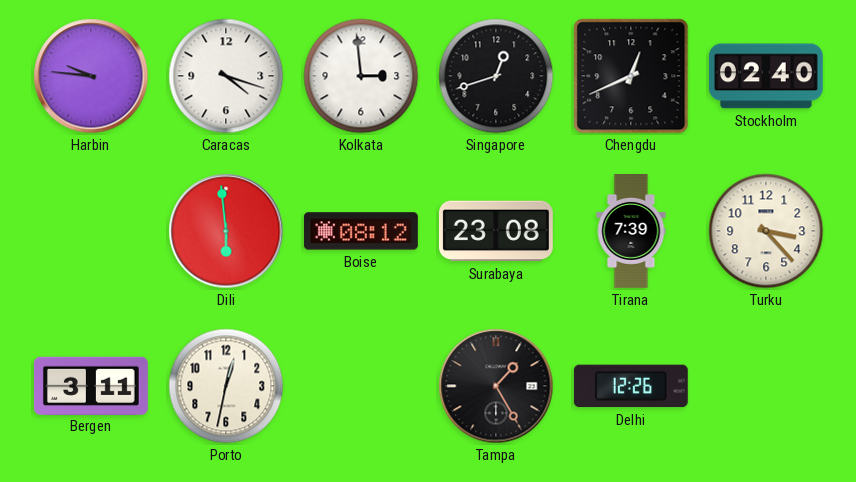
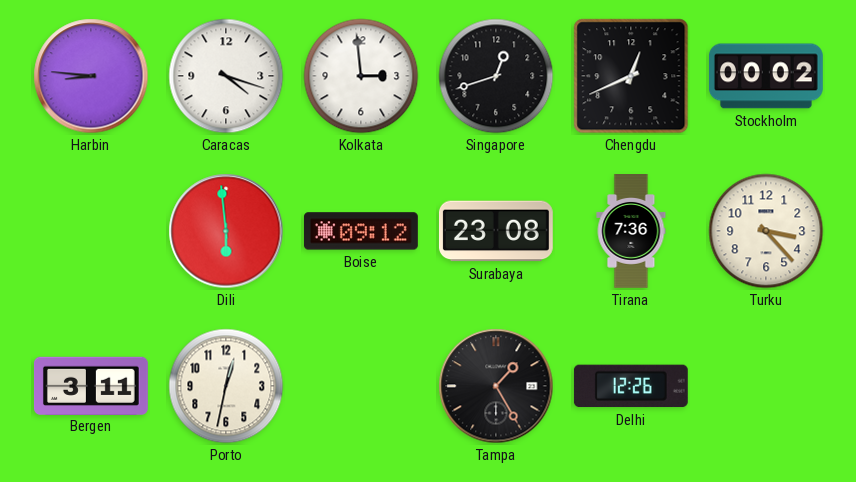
Harbin: 9:46 -> 8:46
Stockholm: 02:40 -> 00:02
Boise: 08:12 -> 09:12
Tirana: 7:39 -> 7:36
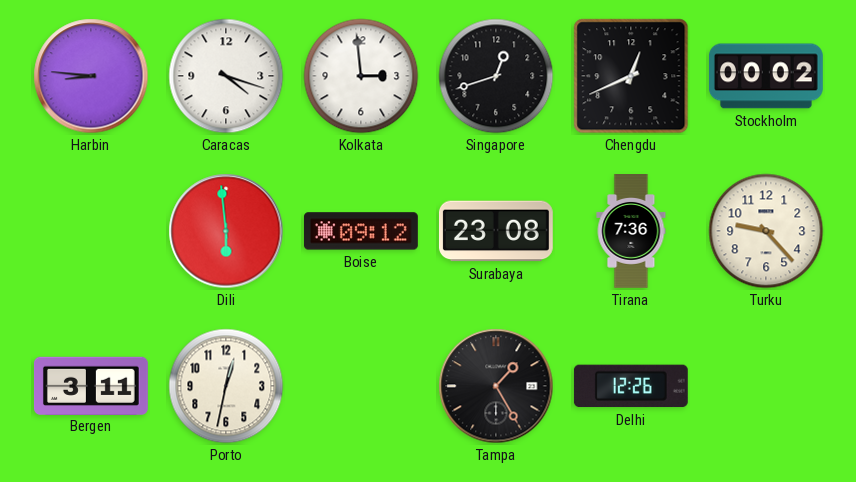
Turku: 3:23 -> 9:23
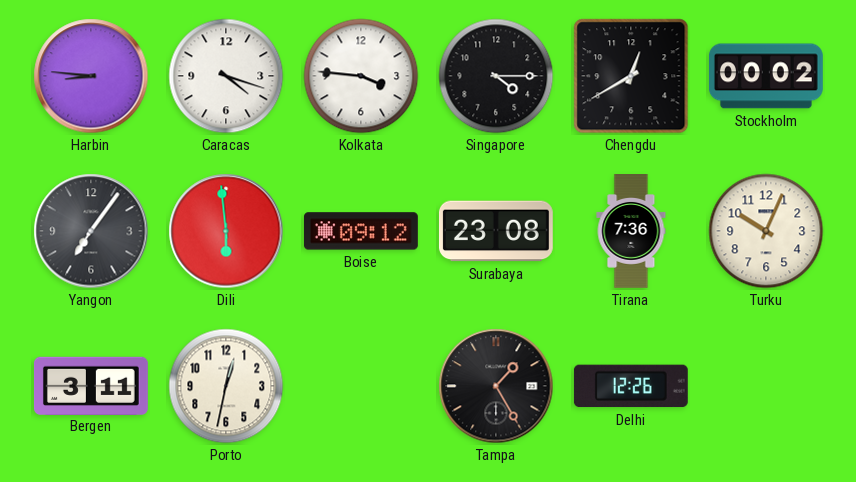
Kolkata: 2:59 -> 3:46
Singapore: 12:42 -> 4:15
Chengdu: 12:41 -> 12:40
Yangon: none -> 7:06
Turku: 9:23 -> 10:04
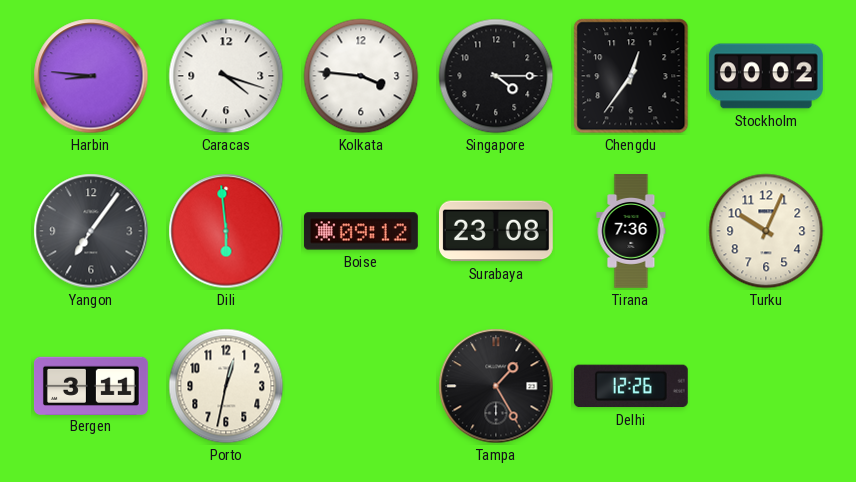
Chengdu: 12:40 -> 12:36
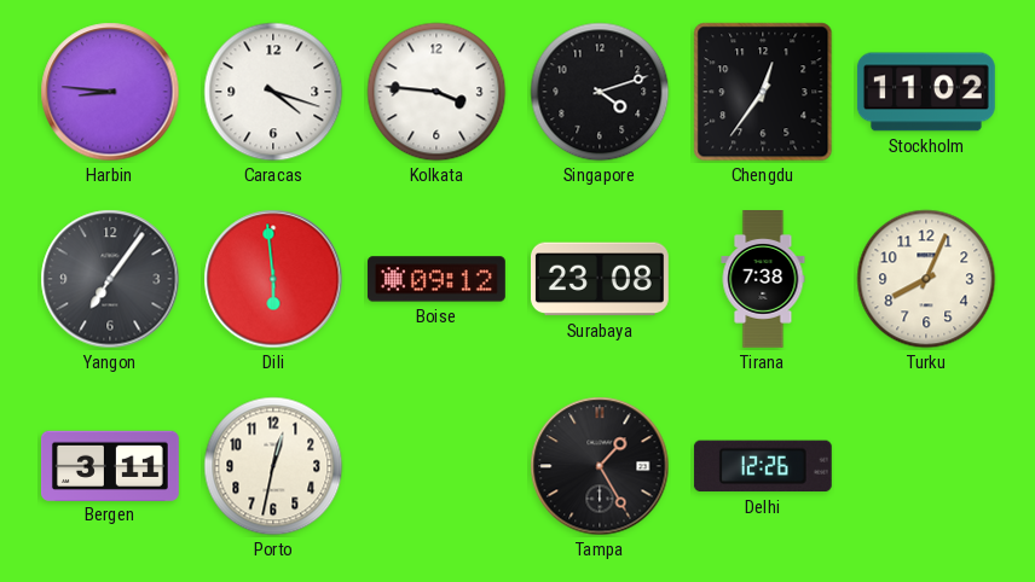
Singapore: 4:15 -> 4:12
Stockholm: 00:02 -> 11:02
Tirana: 7:36 -> 7:38
Turku: 10:04 -> 8:04
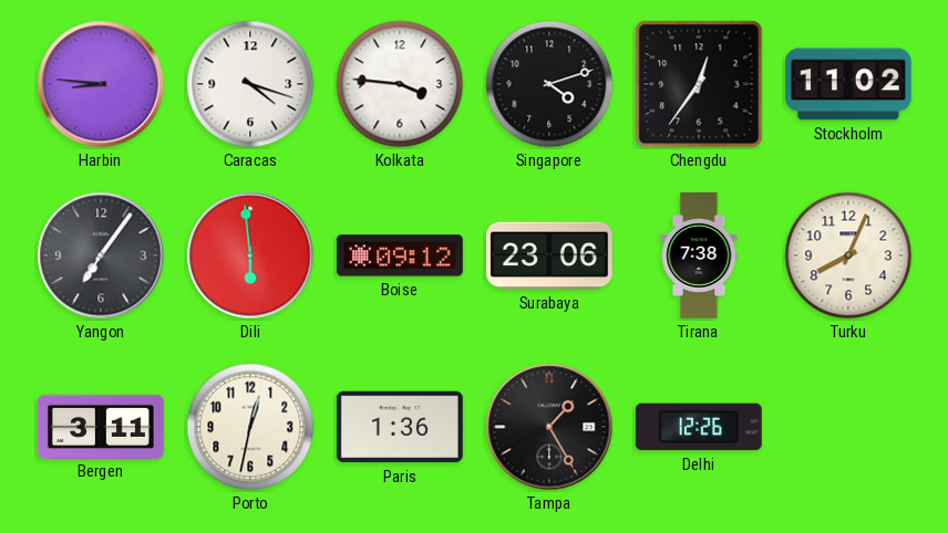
Surabaya: 23:08 -> 23:06
Paris: none -> 1:36
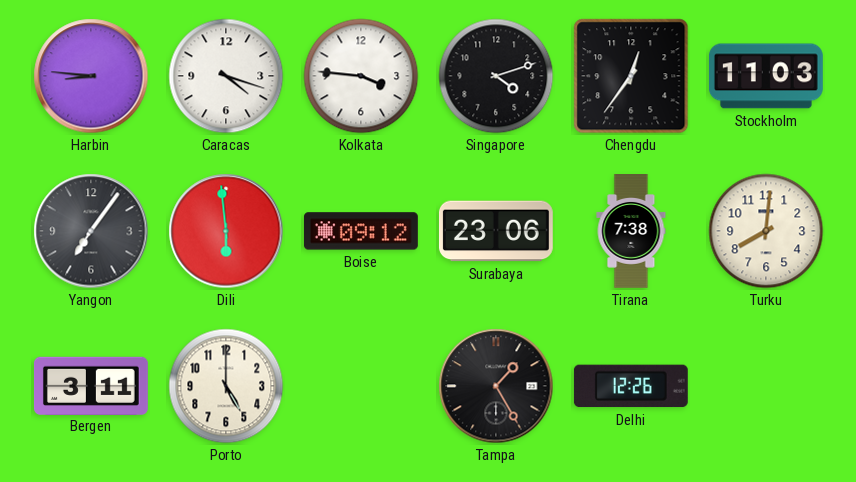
Stockholm: 11:02 -> 11:03
Turku: 8:04 -> 8:01
Porto: 12:32 -> 5:00
Paris: 1:36 -> none
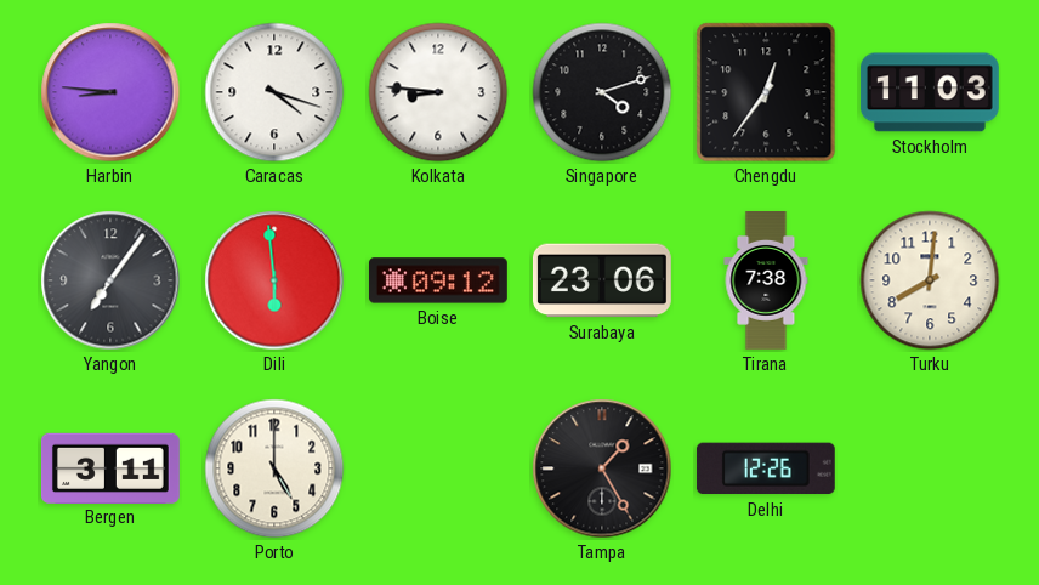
Kolkata: 3:46 -> 8:46
